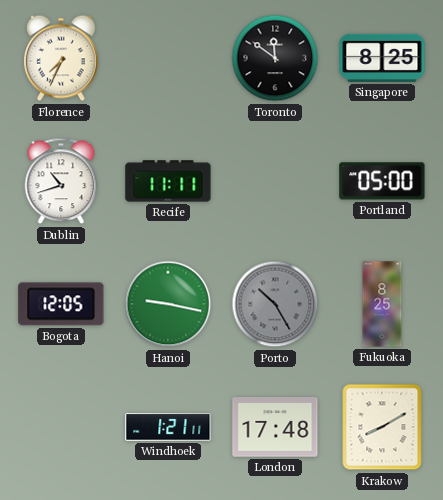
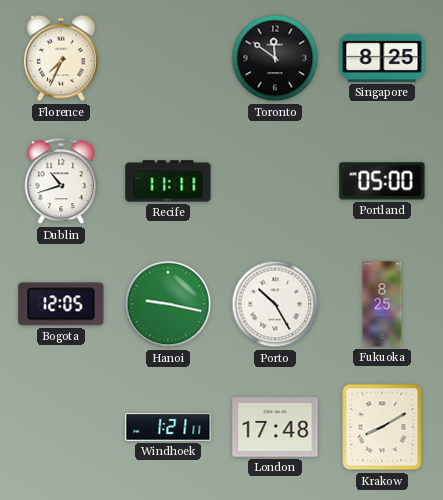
Porto dial: grey -> white
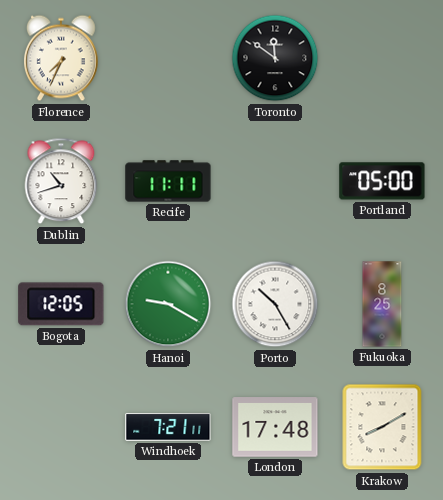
Singapore: 8:25 -> none
Hanoi: 9:17 -> 9:20
Windhoek: 1:21 -> 7:21
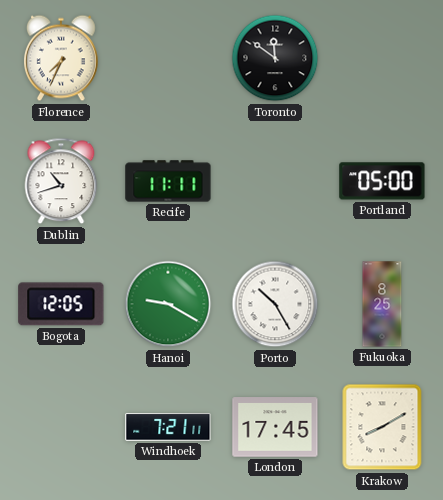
London: 17:48 -> 17:45
